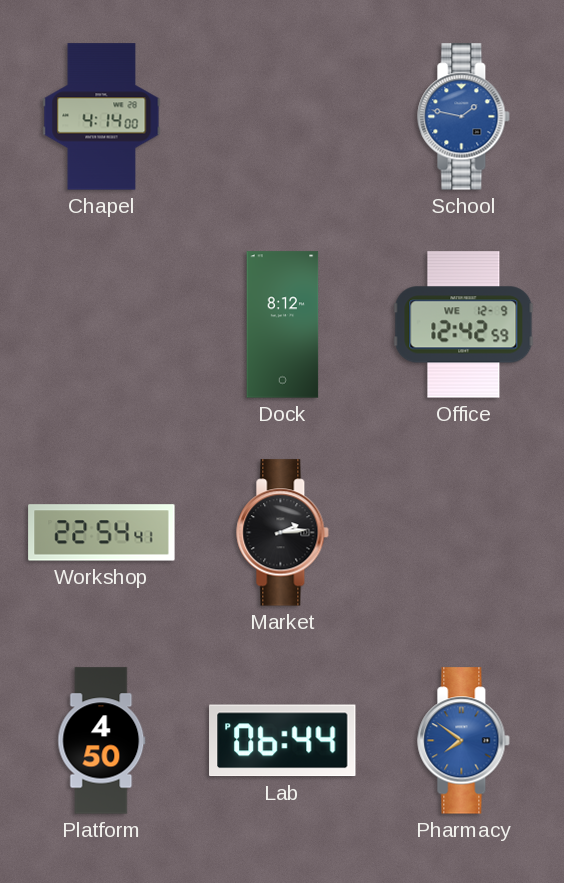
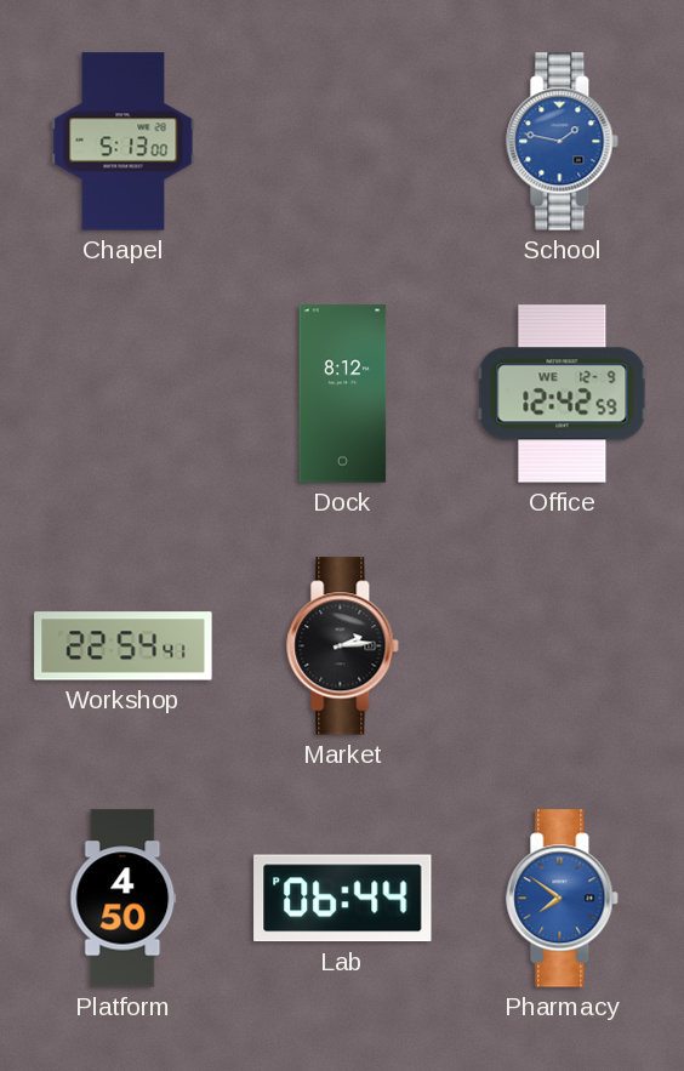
Chapel: 4:14 -> 5:13
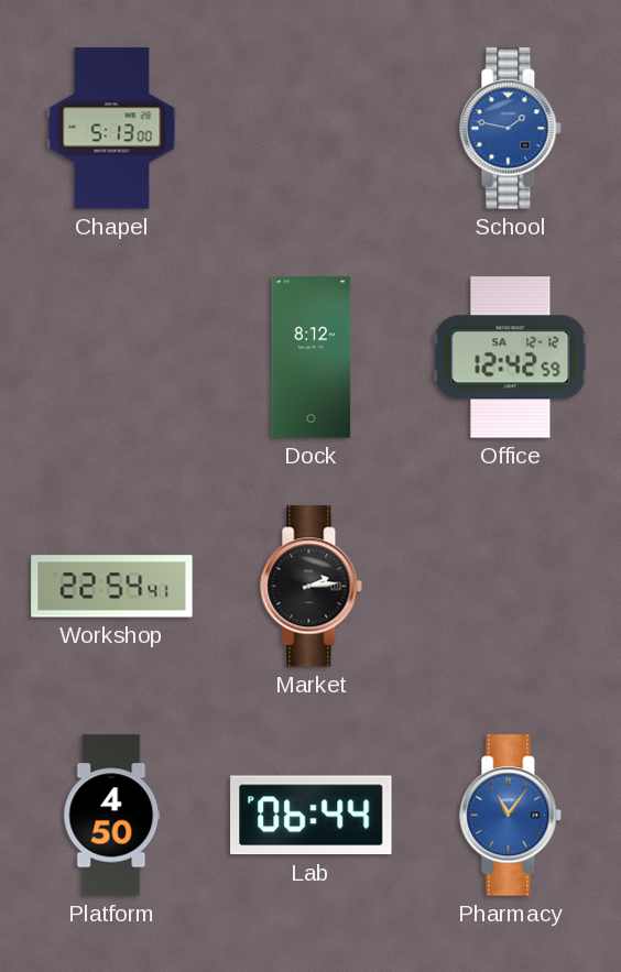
Office date: WE 12-9 -> SA 12-12
Pharmacy: 7:51 -> 11:06
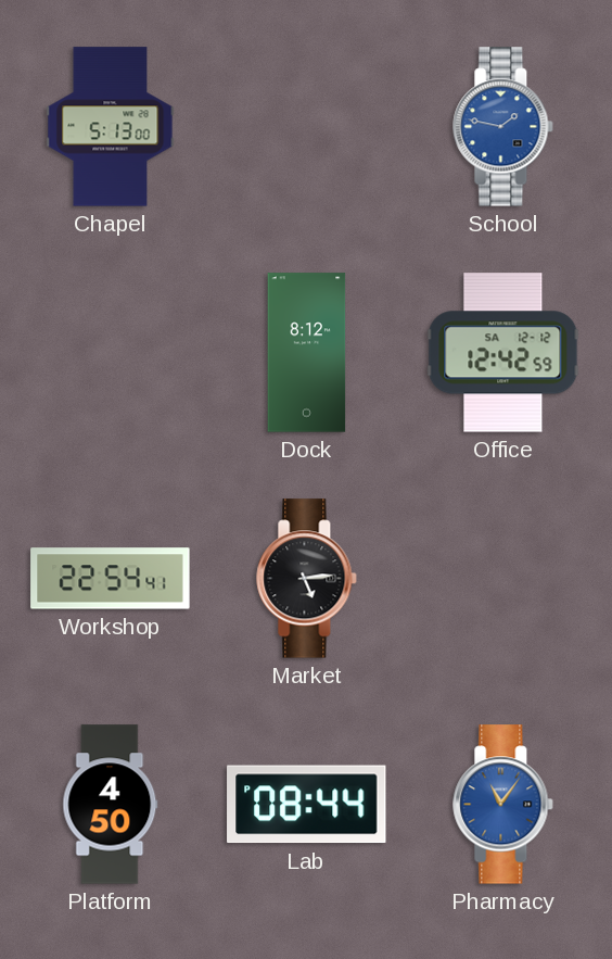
Market: 2:14 -> 5:14
Lab: 06:44 -> 08:44
